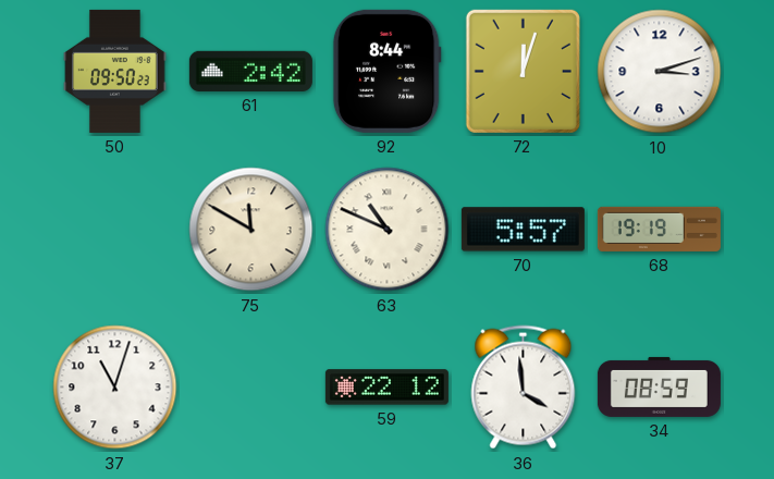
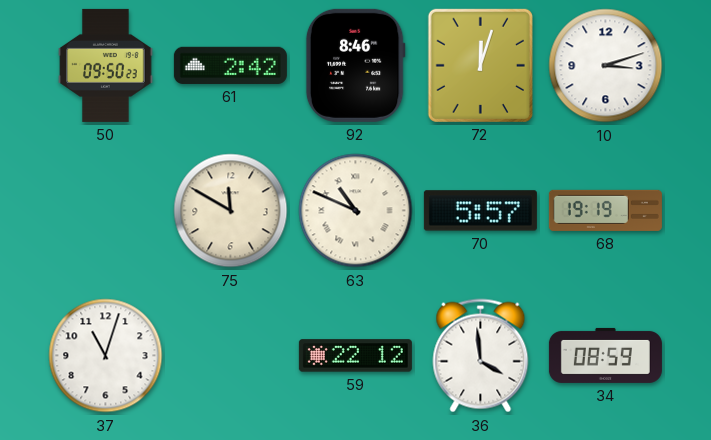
92: 8:44 -> 8:46
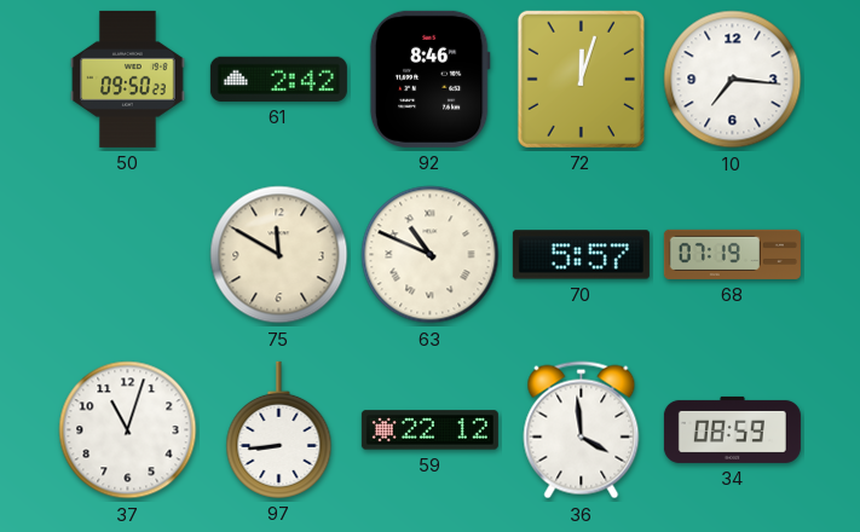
10: 3:12 -> 7:16
68: 19:19 -> 07:19
97: none -> 8:44
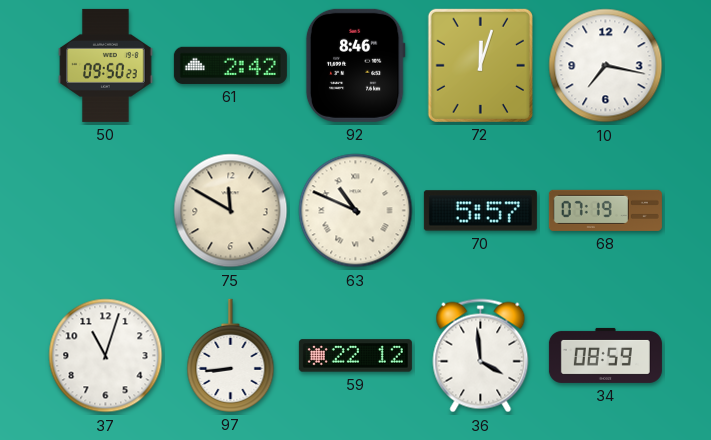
10: 7:16 -> 7:17
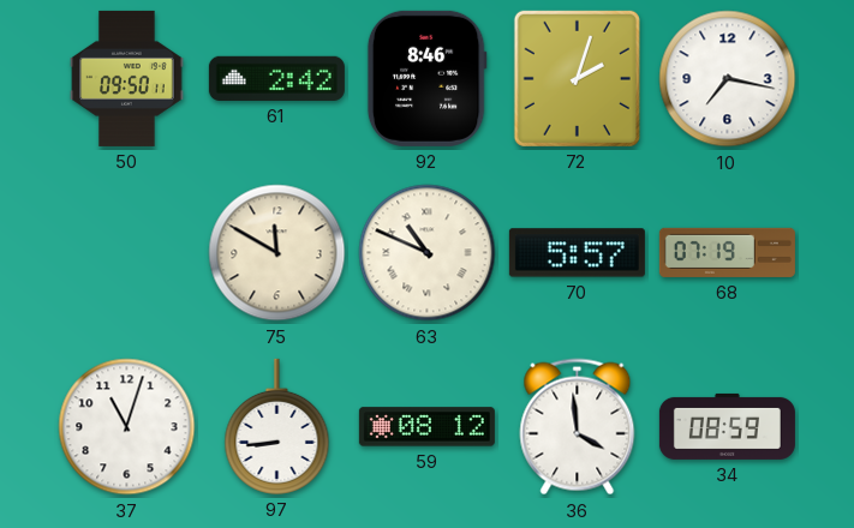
50: 09:50:23 -> 09:50:11
72: 12:03 -> 2:03
59: 22:12 -> 08:12
